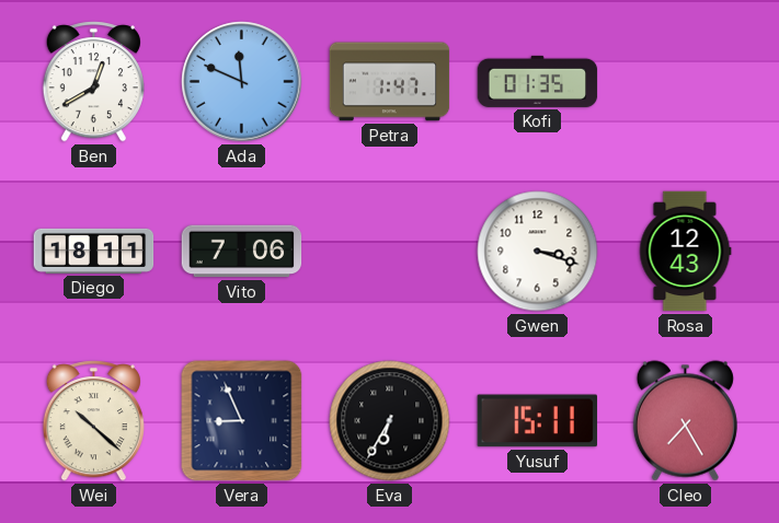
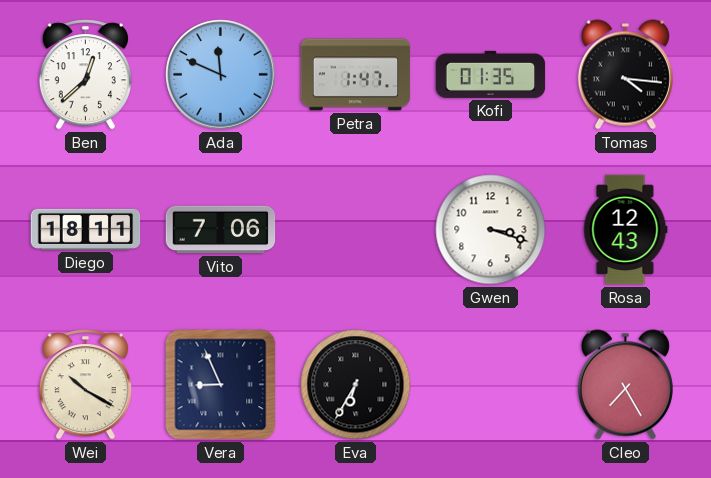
Ben: 12:40 -> 12:38
Tomas: none -> 4:16
Wei: 10:22 -> 10:20
Yusuf: 15:11 -> none
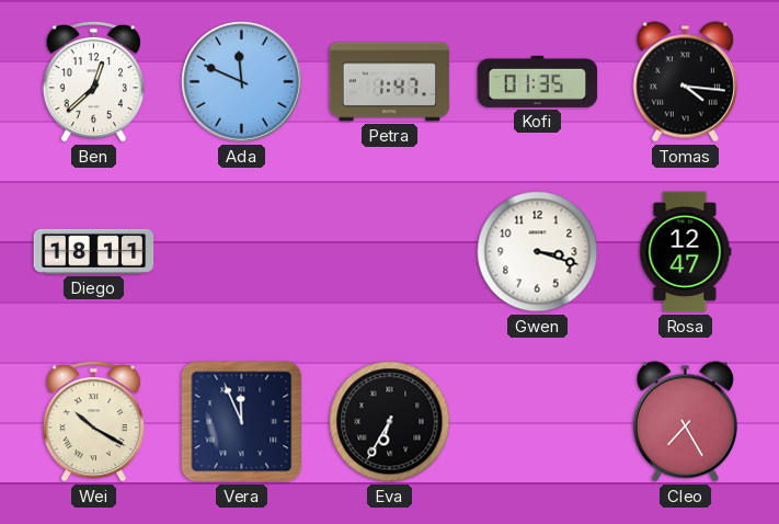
Vito: 7:06 -> none
Rosa: 12:43 -> 12:47
Vera: 8:56 -> 11:56
